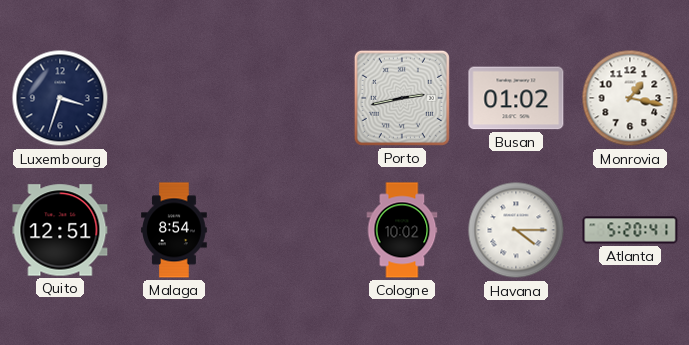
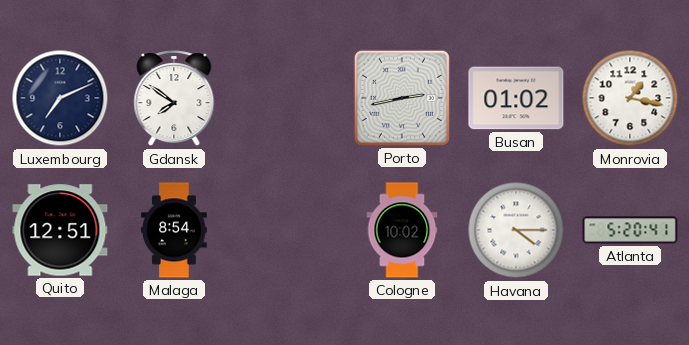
Luxembourg: 3:33 -> 7:11
Gdansk: none -> 7:51
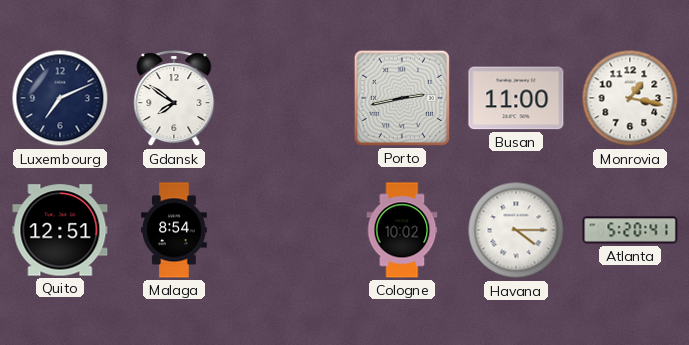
Busan: 01:02 -> 11:00
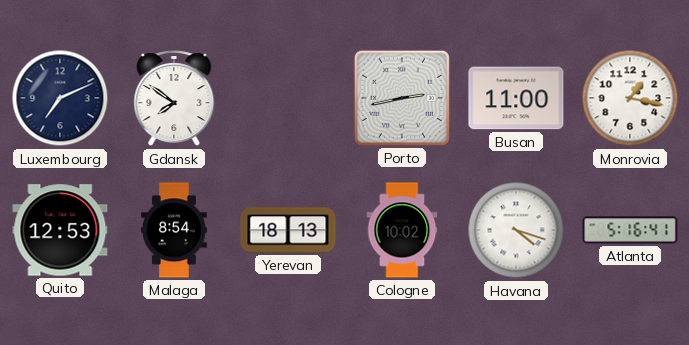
Quito: 12:51 -> 12:53
Yerevan: none -> 18:13
Havana: 4:15 -> 4:18
Atlanta: 5:20 -> 5:16
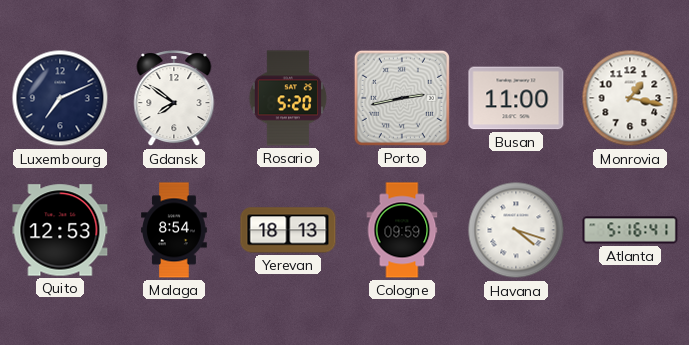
Rosario: none -> 5:20
Cologne: 10:02 -> 09:59
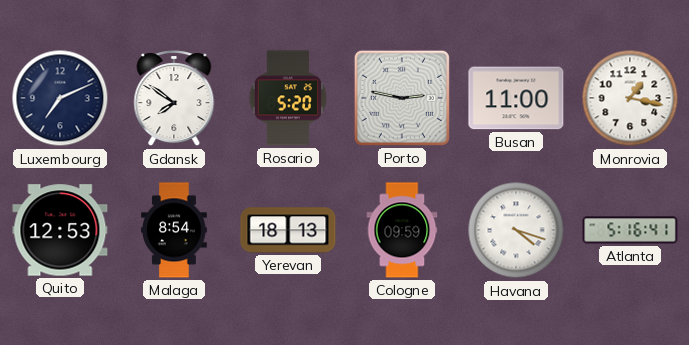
Porto: 2:43 -> 2:47
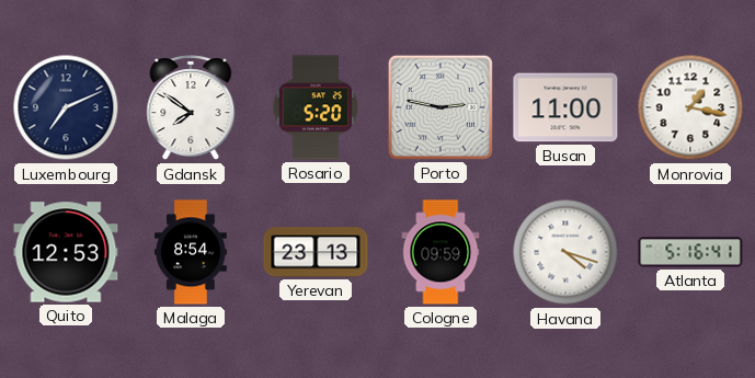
Yerevan: 18:13 -> 23:13
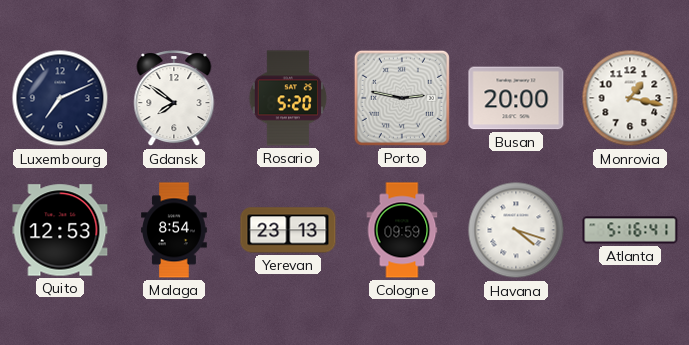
Busan: 11:00 -> 20:00
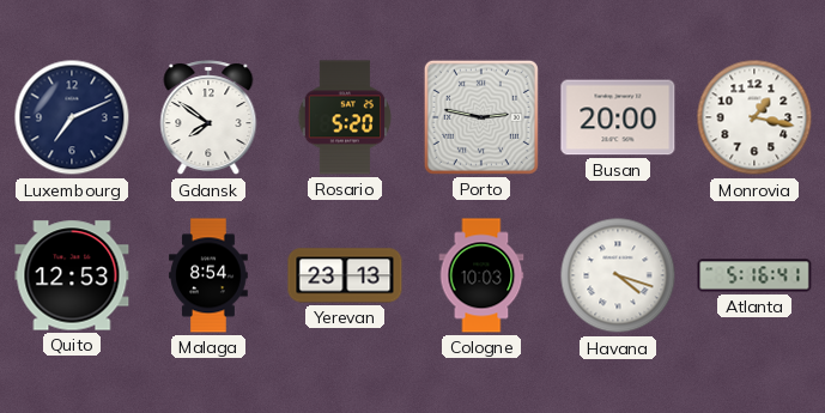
Cologne: 09:59 -> 10:03
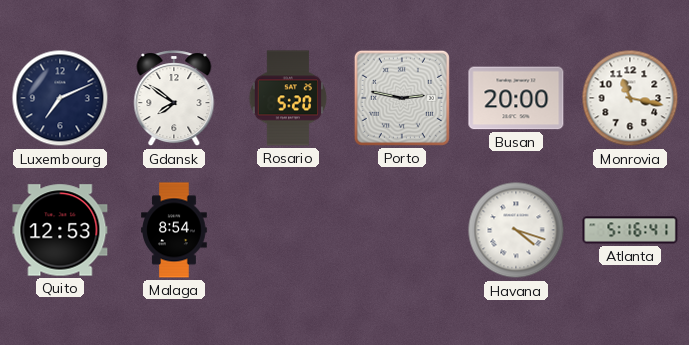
Monrovia: 1:17 -> 11:17
Yerevan: 23:13 -> none
Cologne: 10:03 -> none
